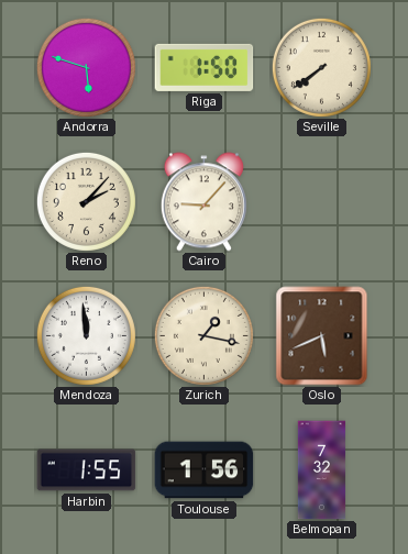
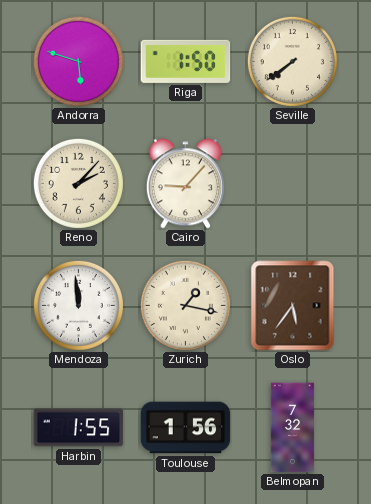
Oslo: 5:41 -> 5:36
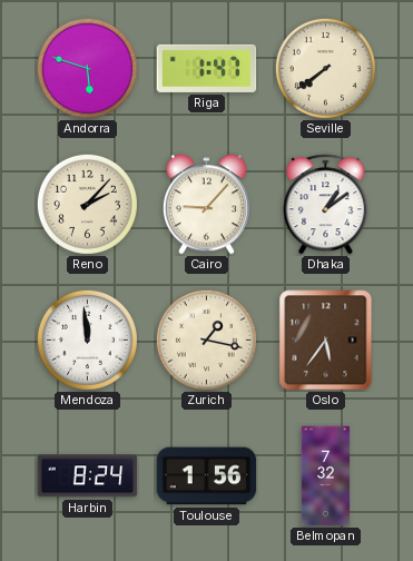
Riga: 1:50 -> 1:47
Dhaka: none -> 1:09
Harbin: 1:55 -> 8:24
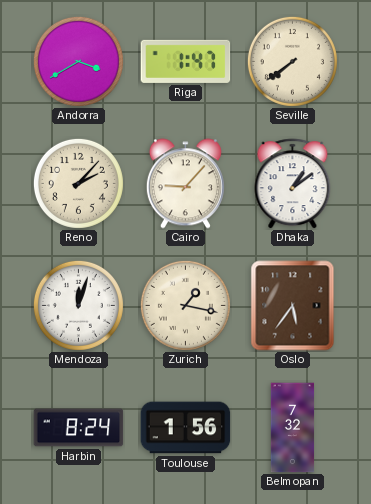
Andorra: 5:48 -> 3:40
Mendoza: 11:59 -> 12:03
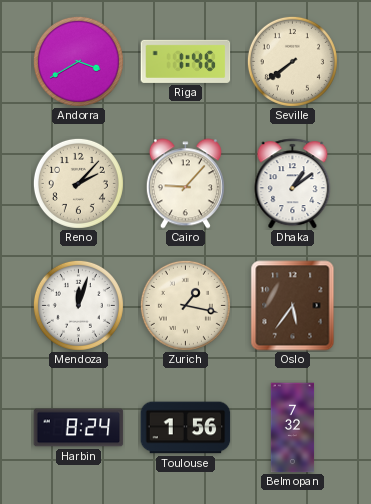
Riga: 1:47 -> 1:46
